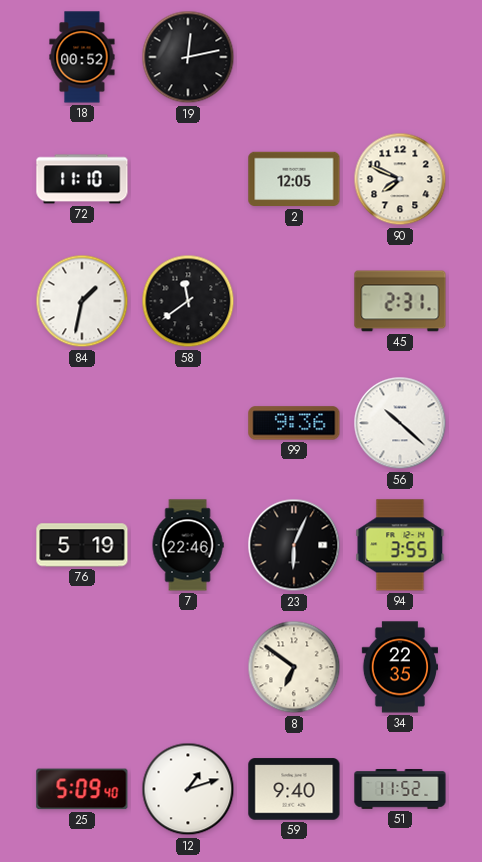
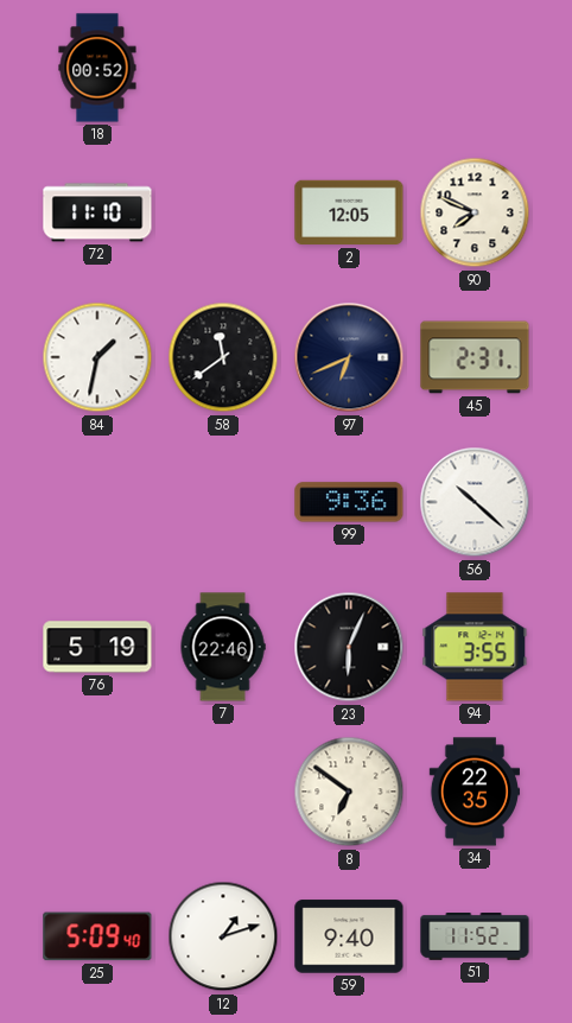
19: 12:13 -> none
97: none -> 6:41
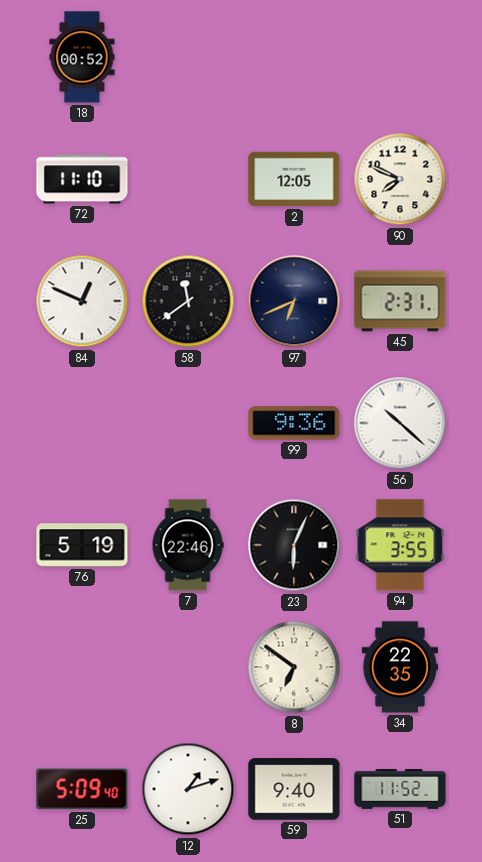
84: 1:32 -> 12:49
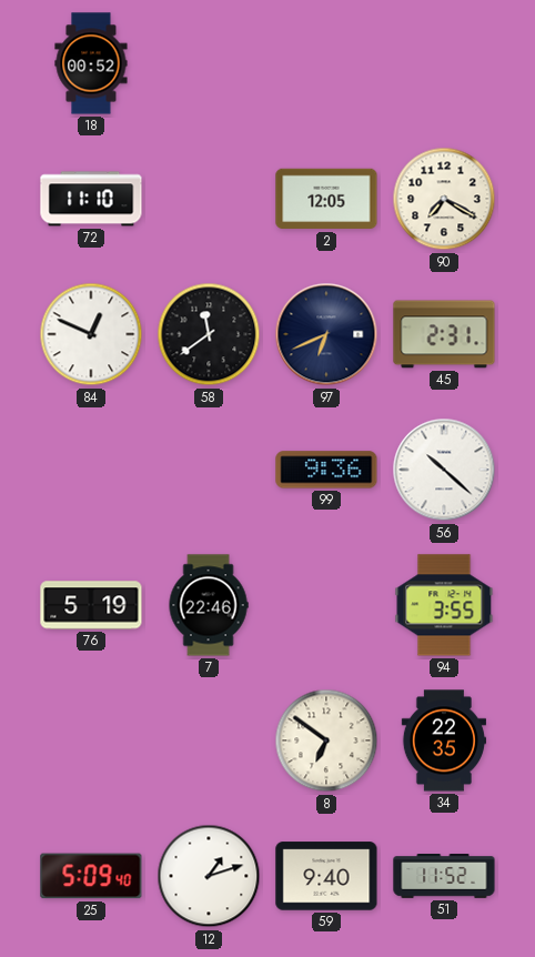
90: 7:49 -> 7:20
23: 6:04 -> none
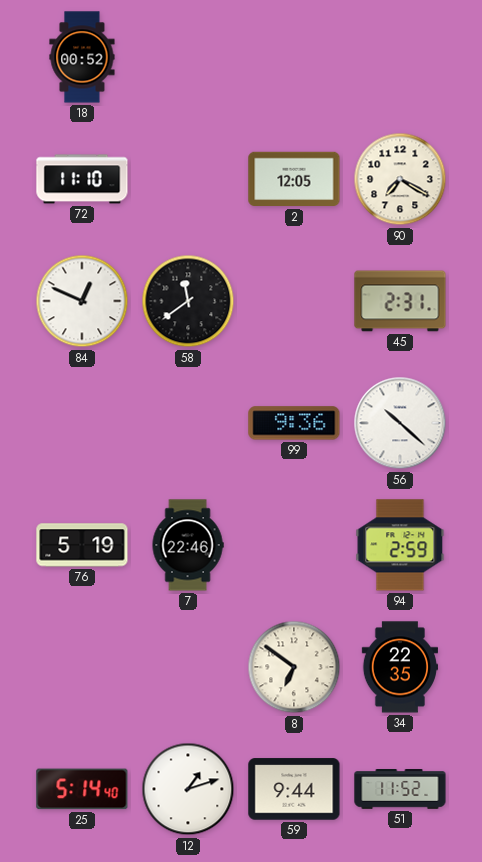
97: 6:41 -> none
94: 3:55 -> 2:59
25: 5:09 -> 5:14
59: 9:40 -> 9:44
